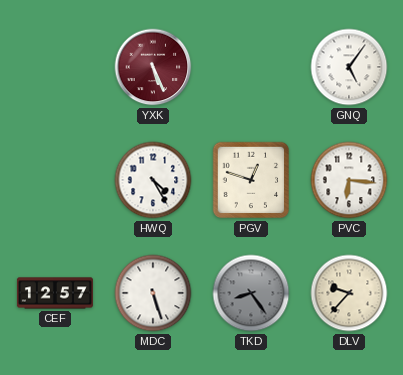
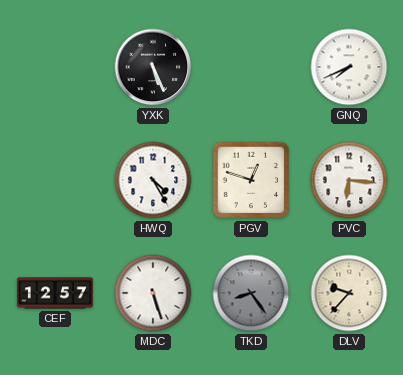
YXK dial: burgundy -> black
GNQ: 5:06 -> 7:41
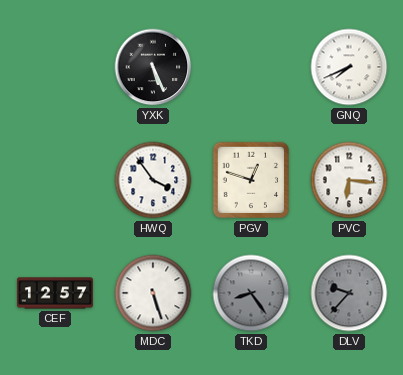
HWQ: 4:25 -> 3:54
DLV dial: cream -> grey
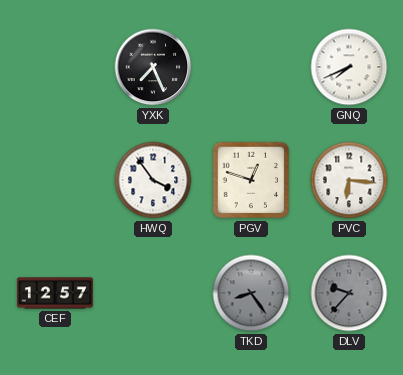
YXK: 5:26 -> 7:26
MDC: 5:27 -> none
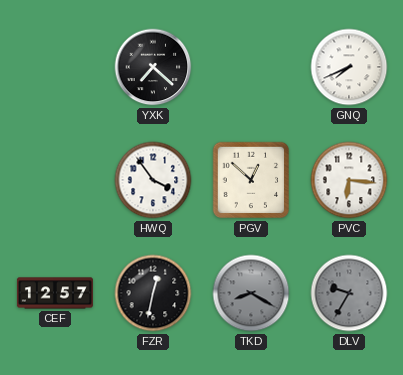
YXK: 7:26 -> 7:22
PGV: 12:48 -> 12:52
FZR: none -> 12:32
TKD: 8:24 -> 8:20
DLV: 9:37 -> 9:35
